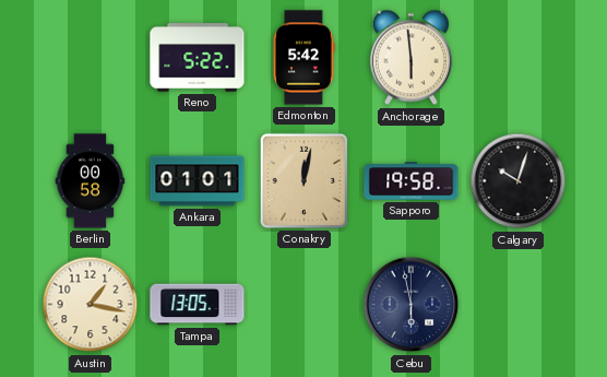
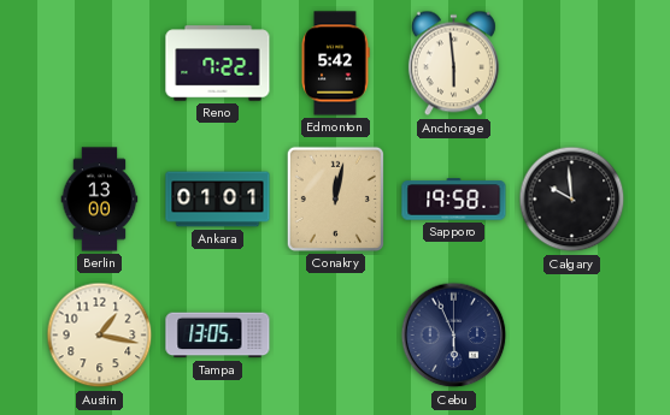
Reno: 5:22 -> 7:22
Berlin: 00:58 -> 13:00
Calgary: 10:03 -> 9:59
Cebu: 5:58 -> 5:56
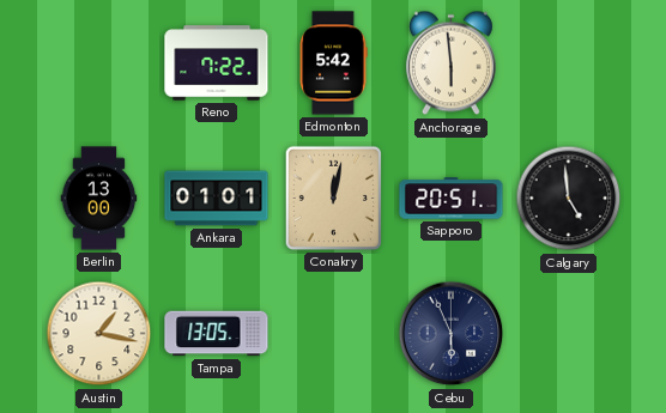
Sapporo: 19:58 -> 20:51
Calgary: 9:59 -> 4:59
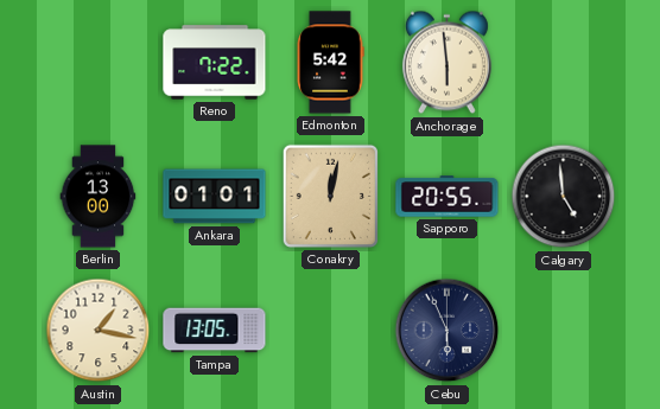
Sapporo: 20:51 -> 20:55
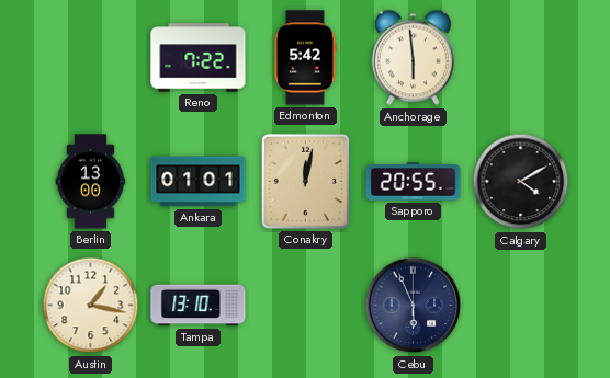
Calgary: 4:59 -> 4:10
Tampa: 13:05 -> 13:10
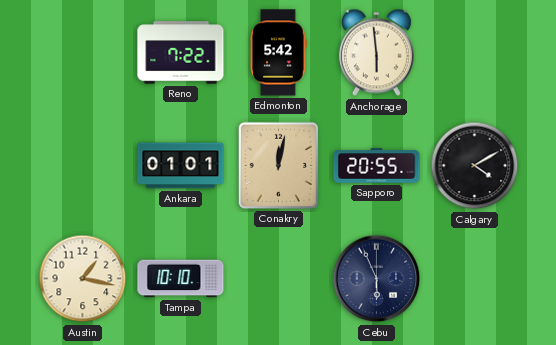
Berlin: 13:00 -> none
Tampa: 13:10 -> 10:10
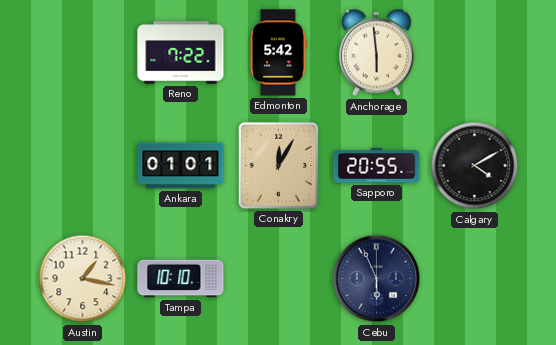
Conakry: 12:02 -> 12:05
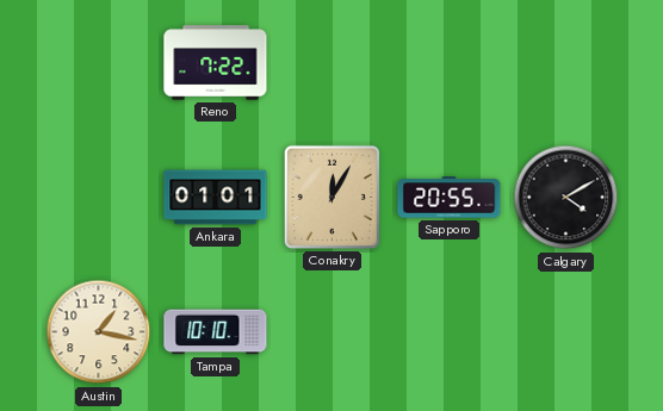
Edmonton: 5:42 -> none
Anchorage: 5:59 -> none
Cebu: 5:56 -> none
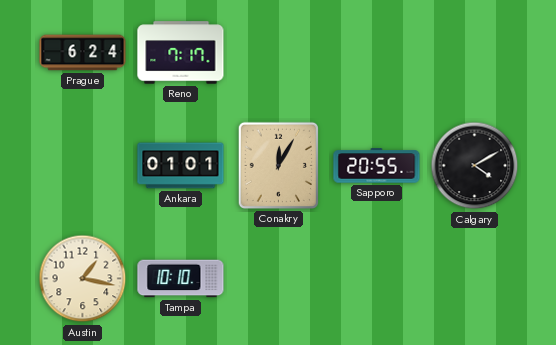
Prague: none -> 6:24
Reno: 7:22 -> 7:17
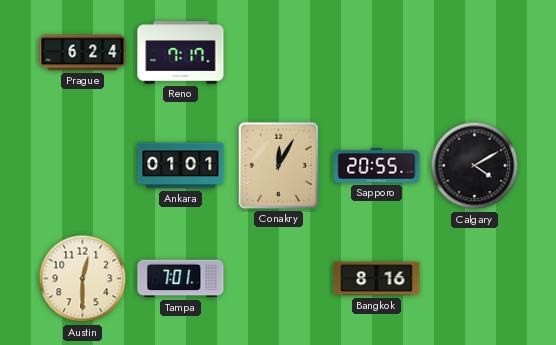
Austin: 1:17 -> 12:30
Tampa: 10:10 -> 7:01
Bangkok: none -> 8:16
